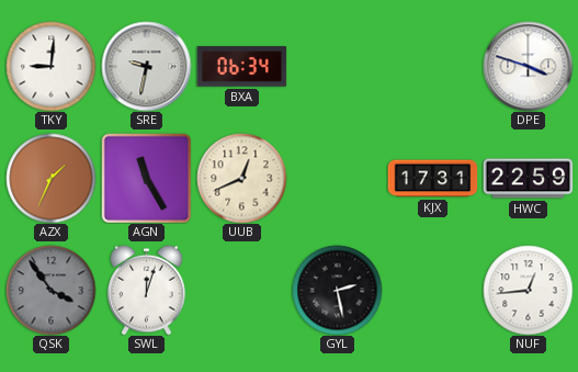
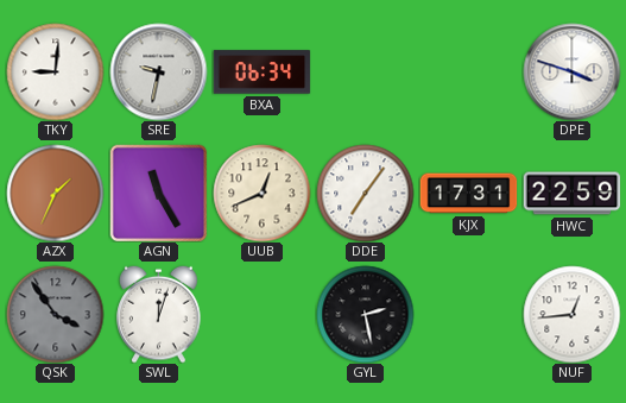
DDE: none -> 7:06
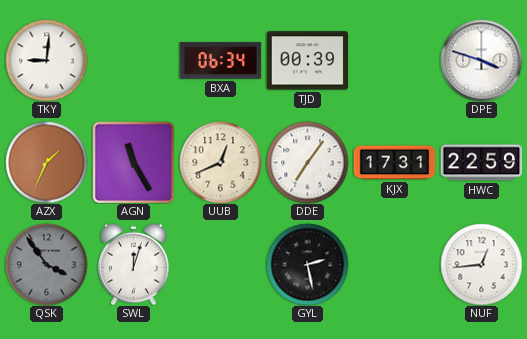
SRE: 9:32 -> none
TJD: none -> 00:39
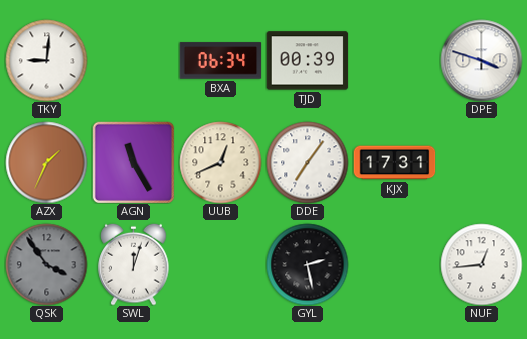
HWC: 22:59 -> none
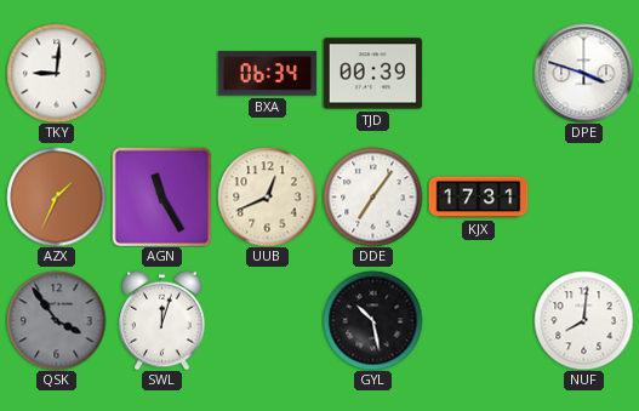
GYL: 2:28 -> 10:28
NUF: 12:44 -> 8:01
